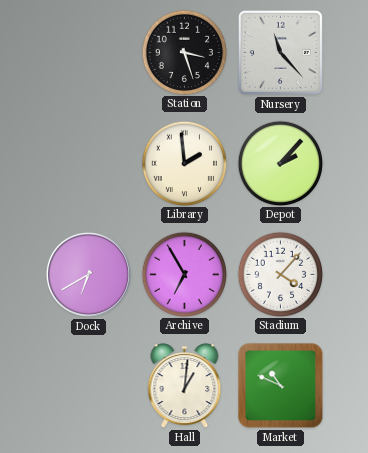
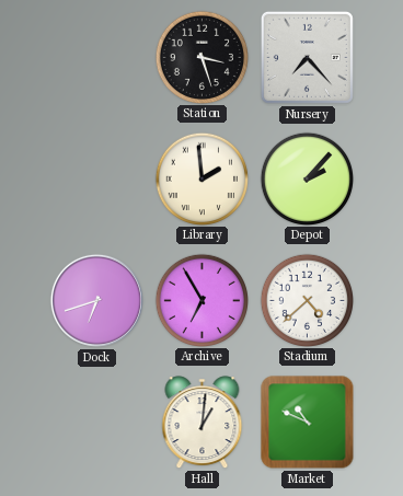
Nursery: 11:23 -> 7:23
Dock: 6:40 -> 6:42
Stadium: 4:07 -> 4:38
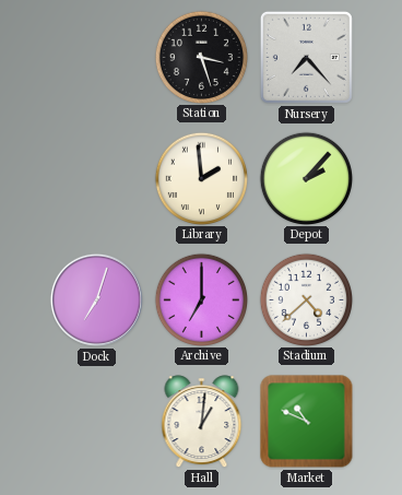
Dock: 6:42 -> 7:03
Archive: 6:55 -> 7:00
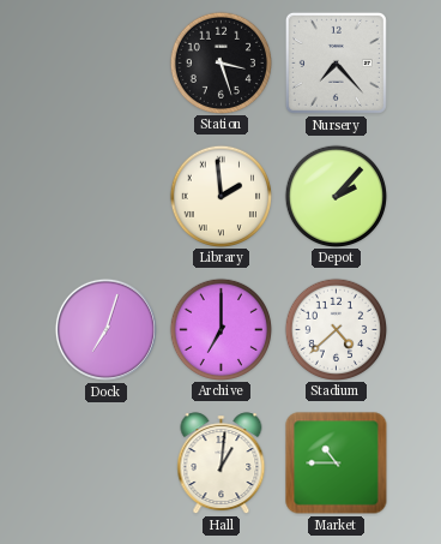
Market: 10:49 -> 10:45
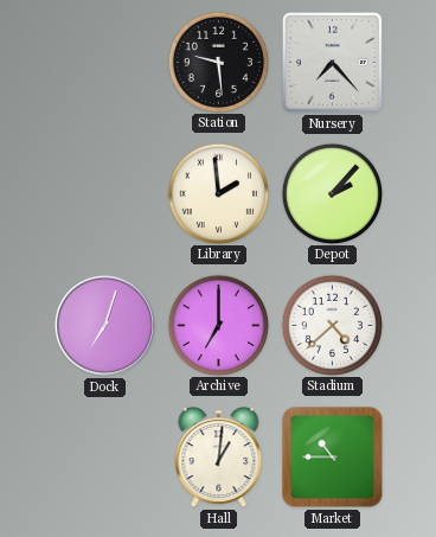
Station: 3:27 -> 9:29
